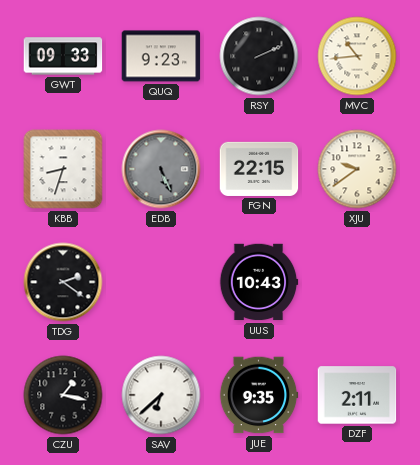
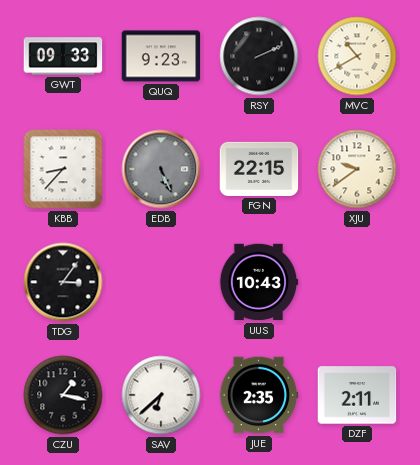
MVC: 10:44 -> 10:40
KBB: 8:33 -> 8:37
TDG: 2:21 -> 3:06
JUE: 9:35 -> 2:35
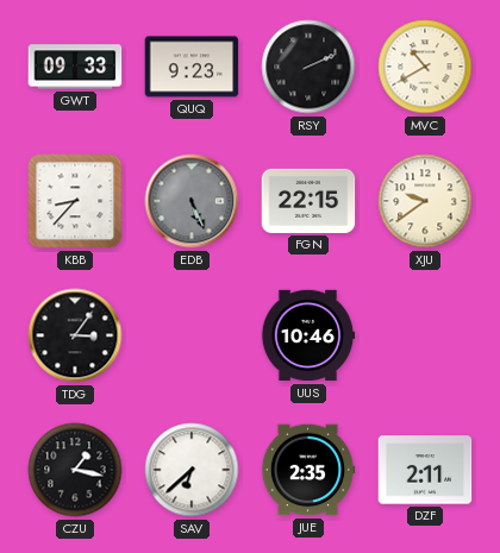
UUS: 10:43 -> 10:46
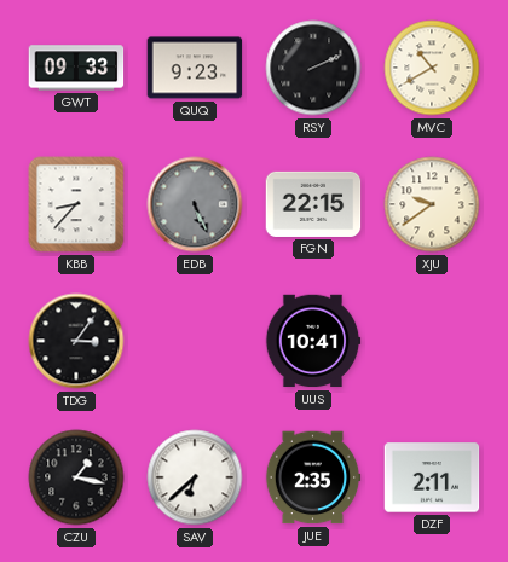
UUS: 10:46 -> 10:41
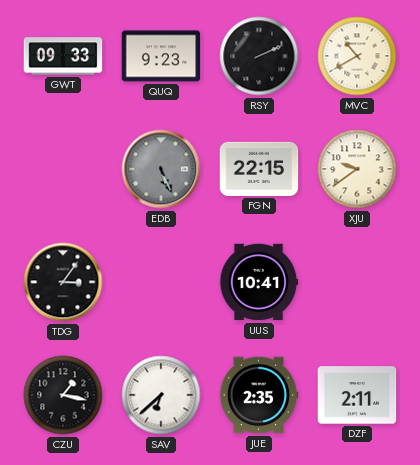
KBB: 8:37 -> none
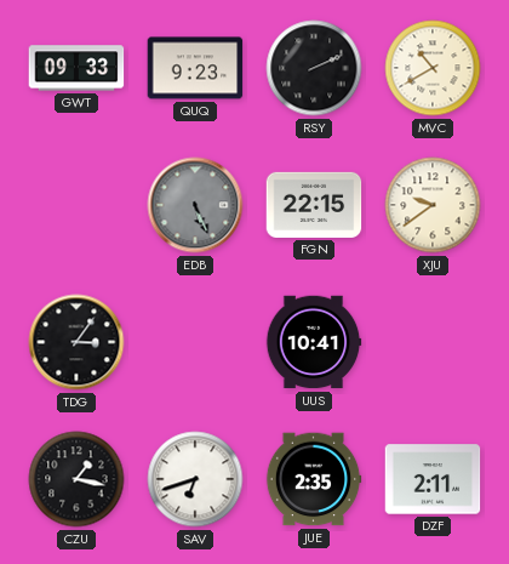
SAV: 6:38 -> 6:42
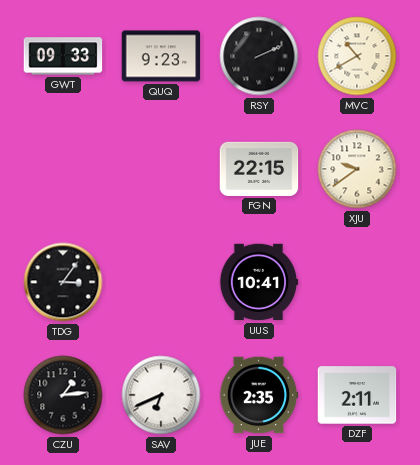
EDB: 5:26 -> none
CZU: 1:17 -> 1:14
SAV: 6:42 -> 6:41
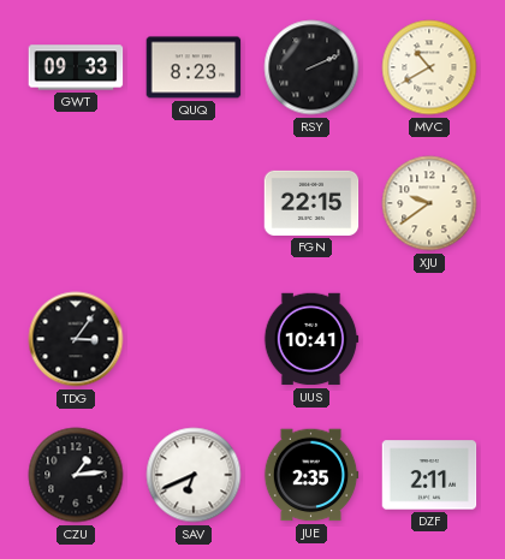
QUQ: 9:23 -> 8:23
